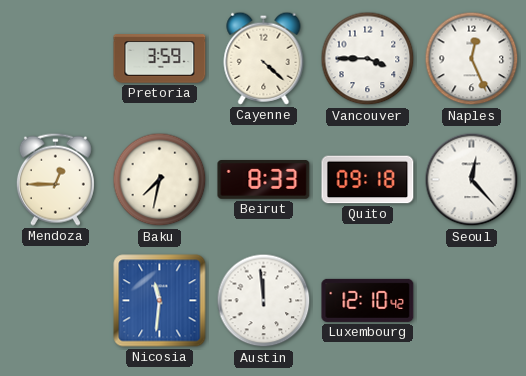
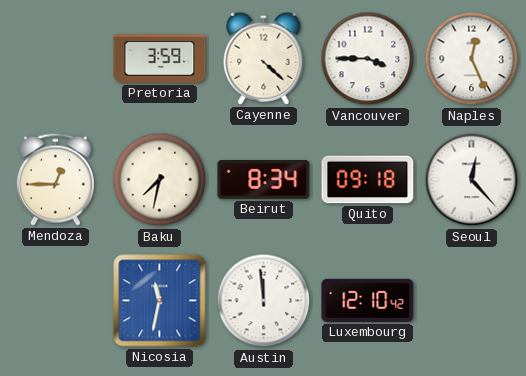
Beirut: 8:33 -> 8:34
Nicosia: 11:31 -> 11:32
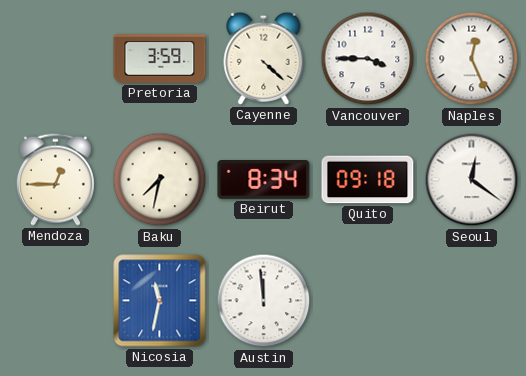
Seoul: 12:23 -> 12:21
Luxembourg: 12:10 -> none
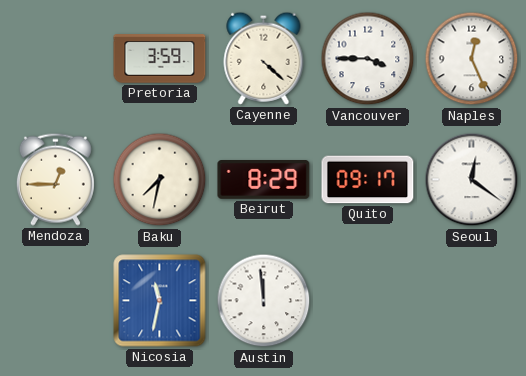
Beirut: 8:34 -> 8:29
Quito: 09:18 -> 09:17
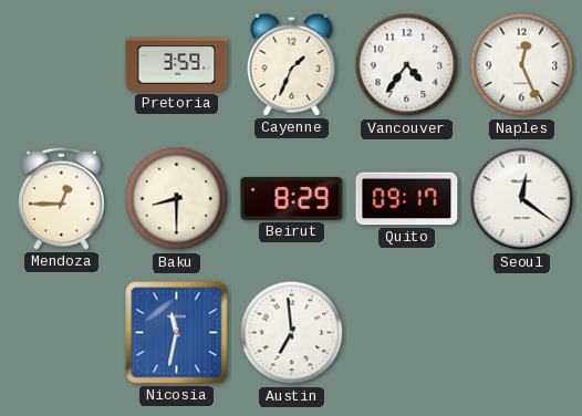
Cayenne: 4:22 -> 1:34
Vancouver: 3:45 -> 4:36
Baku: 7:32 -> 8:30
Austin: 11:59 -> 6:59
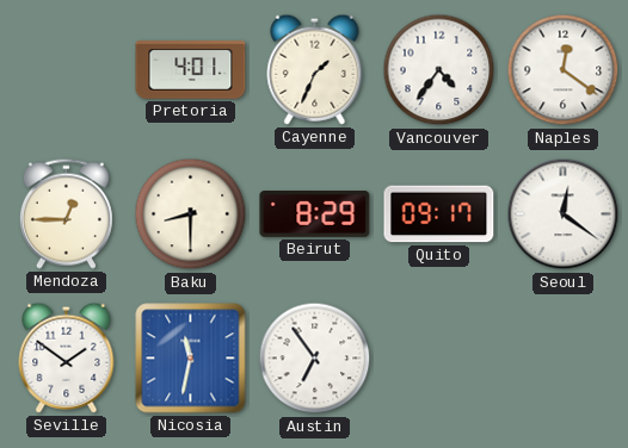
Pretoria: 3:59 -> 4:01
Naples: 12:26 -> 12:21
Seville: none -> 1:51
Austin: 6:59 -> 6:54
